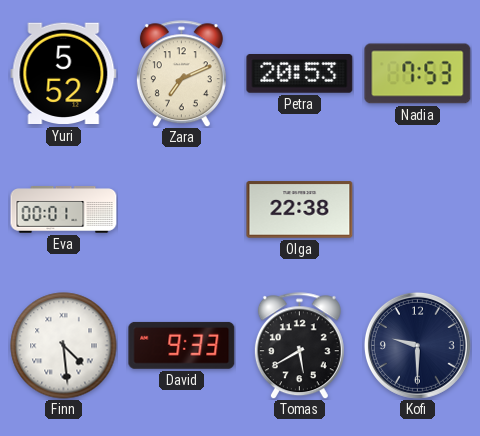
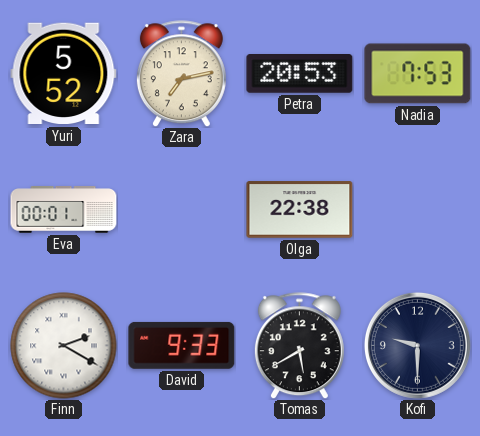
Zara: 7:11 -> 7:13
Finn: 4:29 -> 2:20
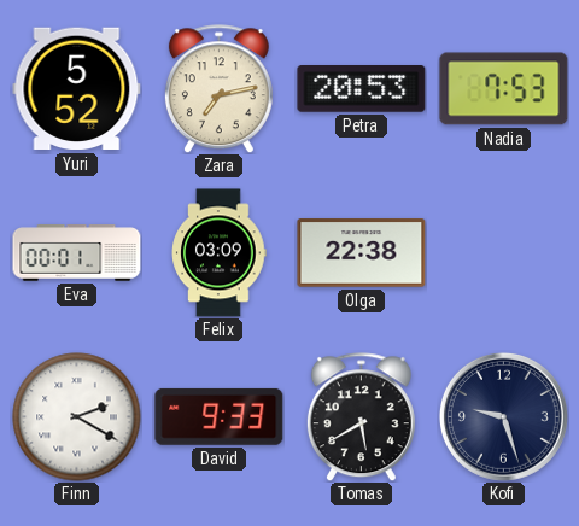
Felix: none -> 03:09
Kofi: 9:30 -> 9:27
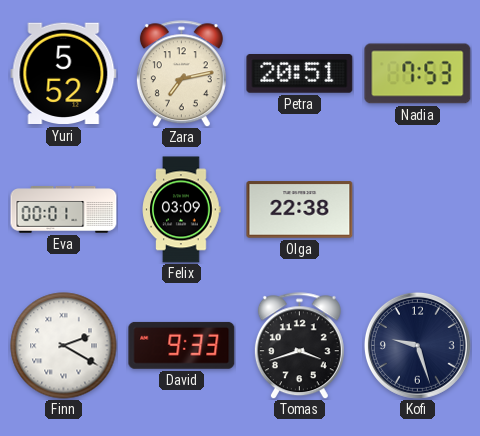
Petra: 20:53 -> 20:51
Tomas: 5:40 -> 3:42
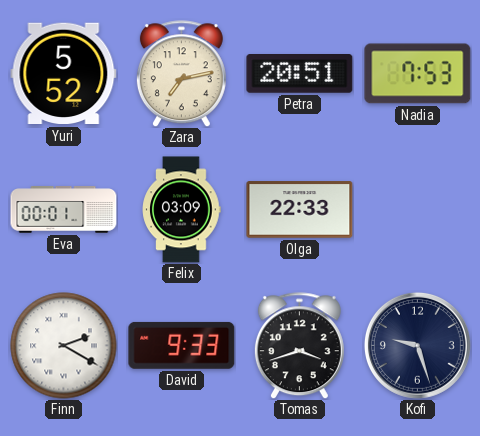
Olga: 22:38 -> 22:33
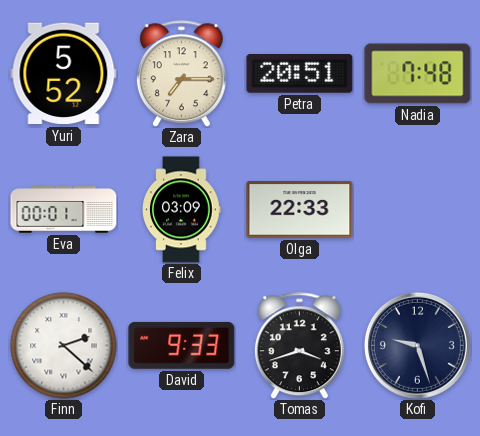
Zara: 7:13 -> 7:15
Nadia: 7:53 -> 7:48
Finn: 2:20 -> 2:22
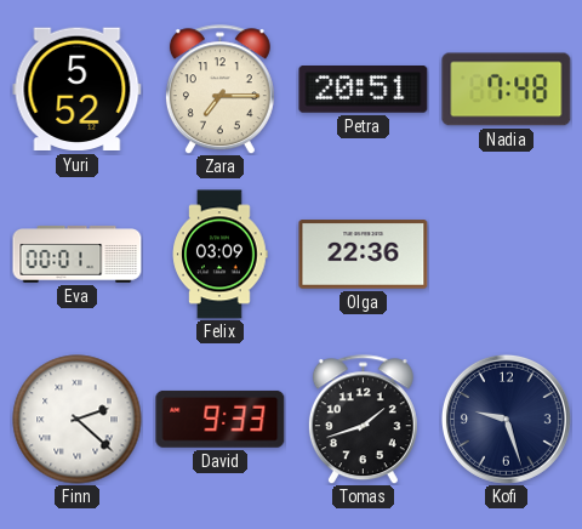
Olga: 22:33 -> 22:36
Tomas: 3:42 -> 1:42
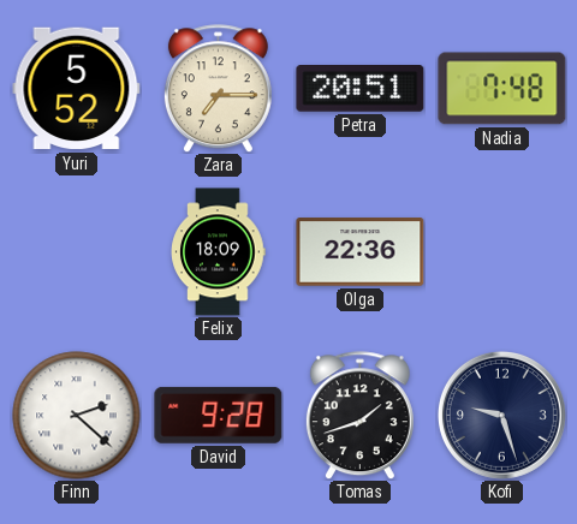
Eva: 00:01 -> none
Felix: 03:09 -> 18:09
David: 9:33 -> 9:28
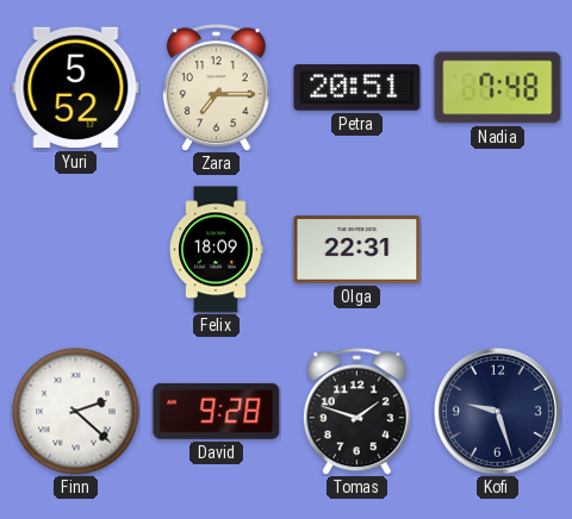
Olga: 22:36 -> 22:31
Tomas: 1:42 -> 1:48
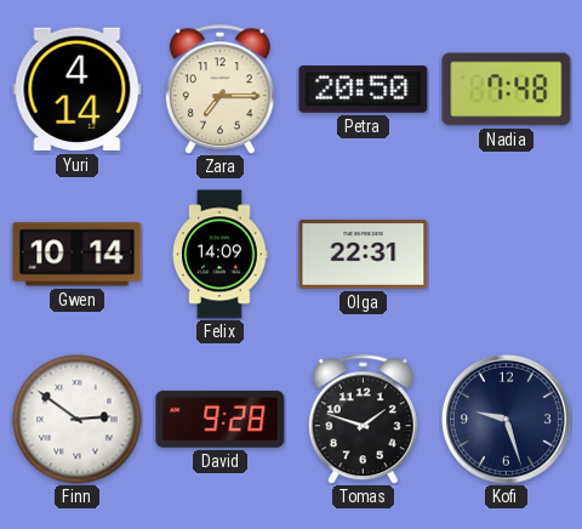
Yuri: 5:52 -> 4:14
Petra: 20:51 -> 20:50
Gwen: none -> 10:14
Felix: 18:09 -> 14:09
Finn: 2:22 -> 2:51
